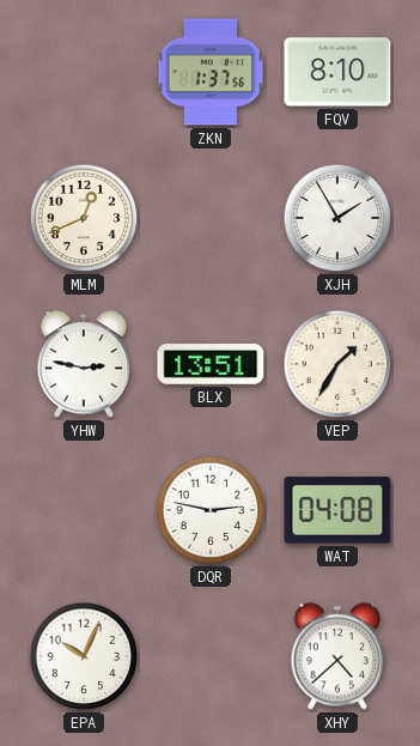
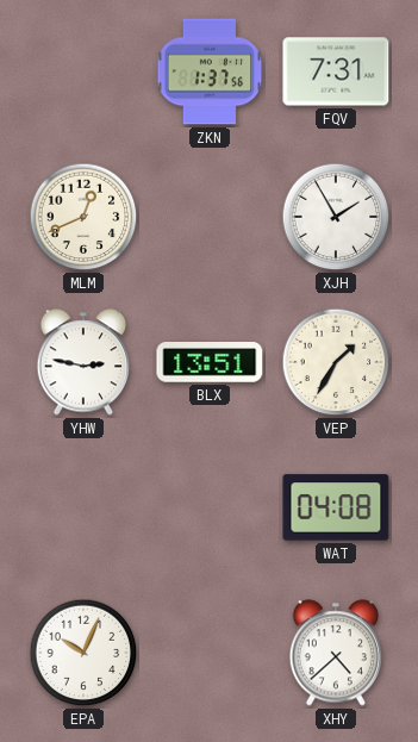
FQV: 8:10 -> 7:31
DQR: 2:47 -> none
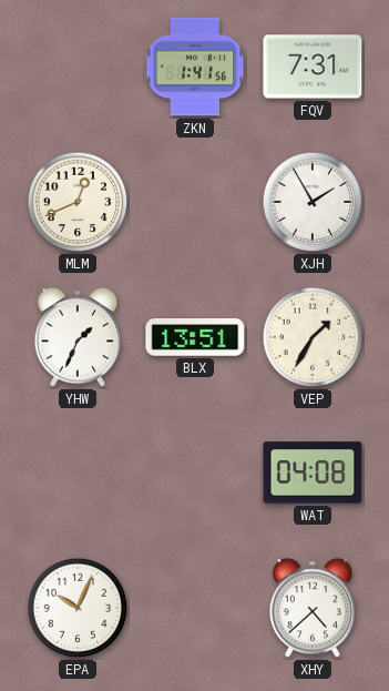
ZKN: 1:37 -> 1:41
YHW: 2:47 -> 1:34
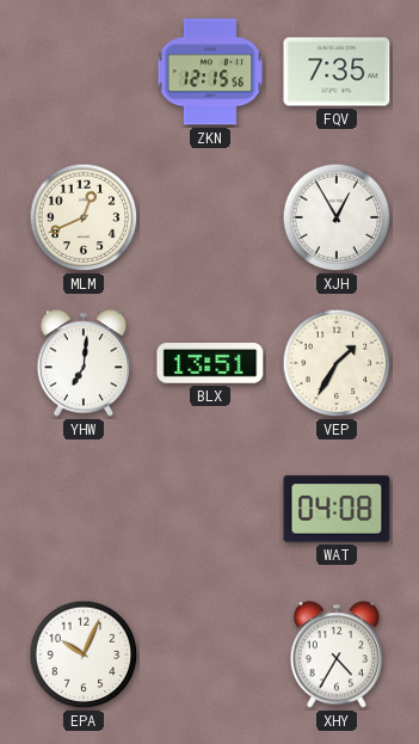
ZKN: 1:41 -> 12:15
FQV: 7:31 -> 7:35
XJH: 1:55 -> 12:55
YHW: 1:34 -> 7:01
XHY: 4:38 -> 4:35
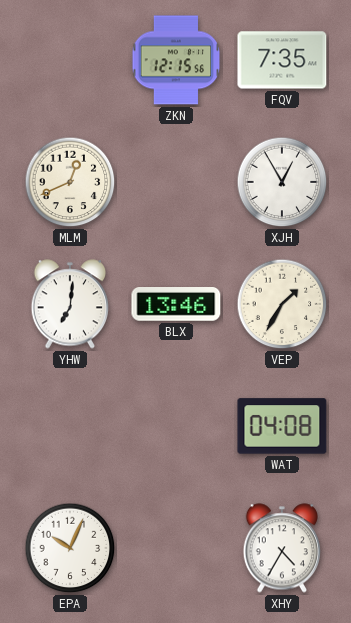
BLX: 13:51 -> 13:46
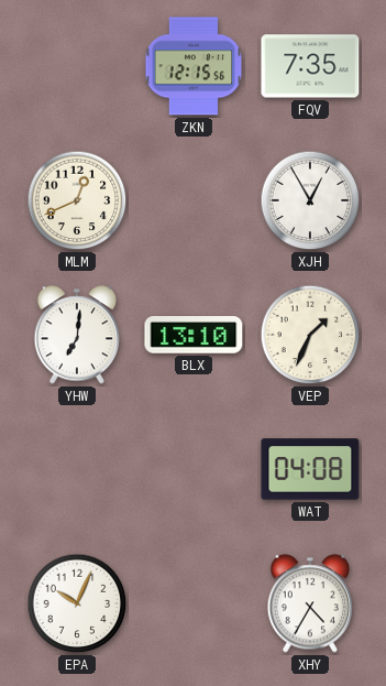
BLX: 13:46 -> 13:10
VEP: 1:35 -> 1:34
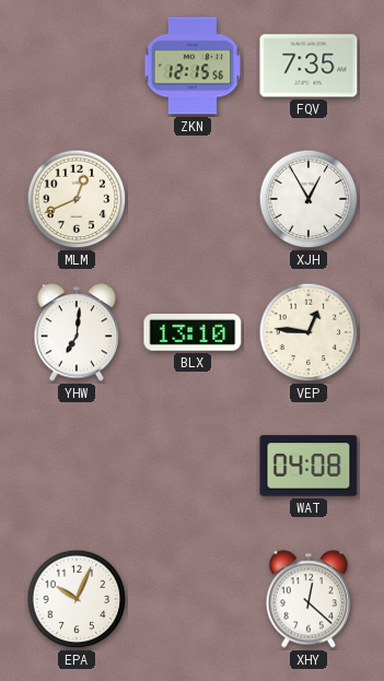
VEP: 1:34 -> 12:46
XHY: 4:35 -> 12:22
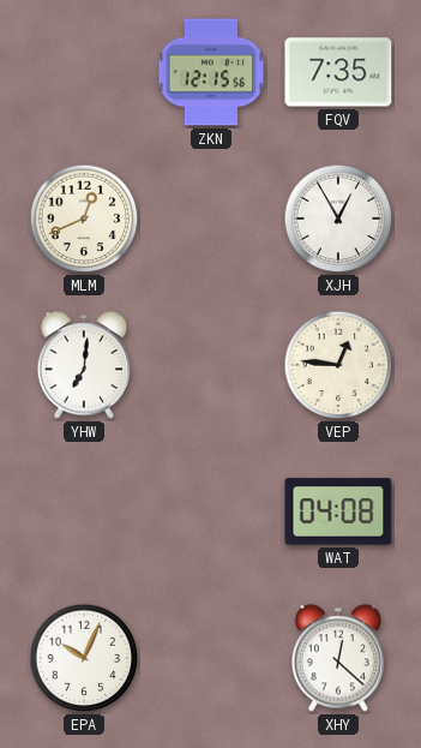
BLX: 13:10 -> none
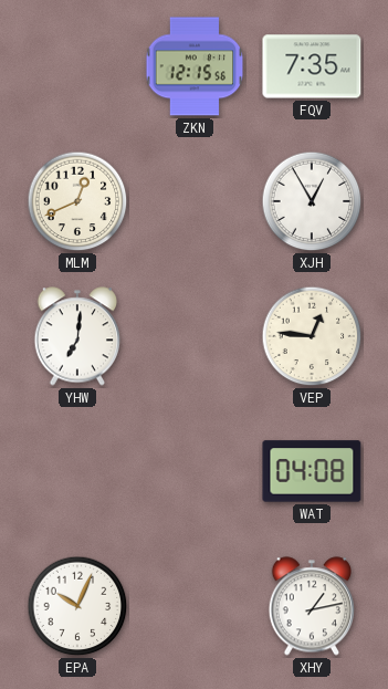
XHY: 12:22 -> 1:13
